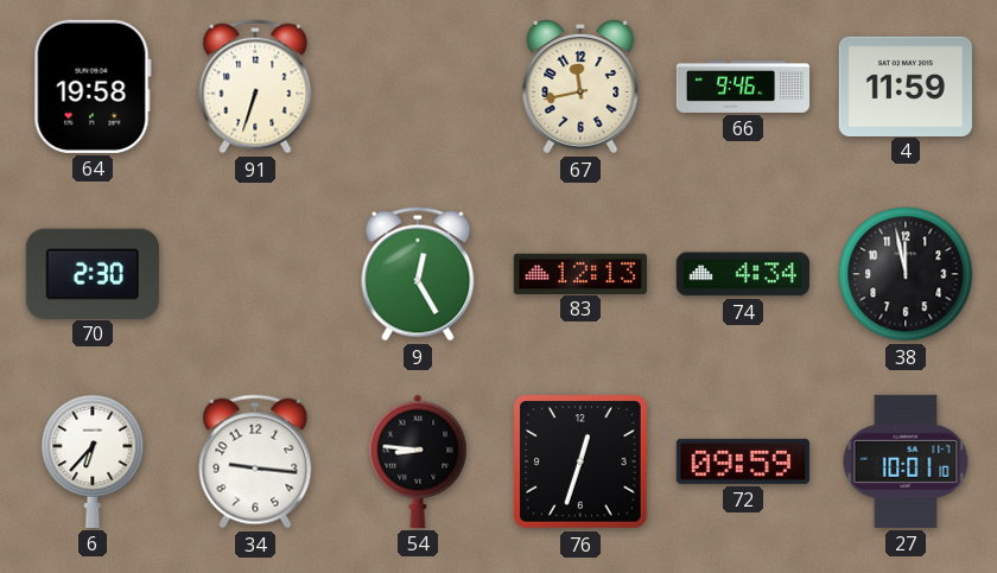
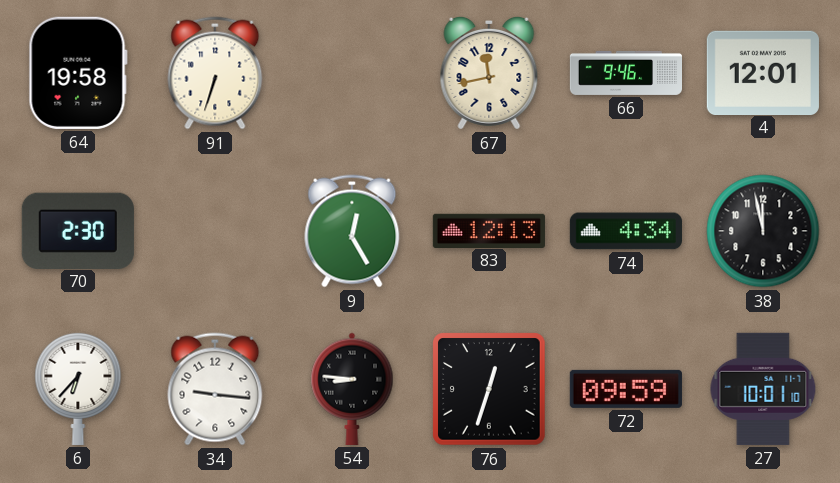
4: 11:59 -> 12:01
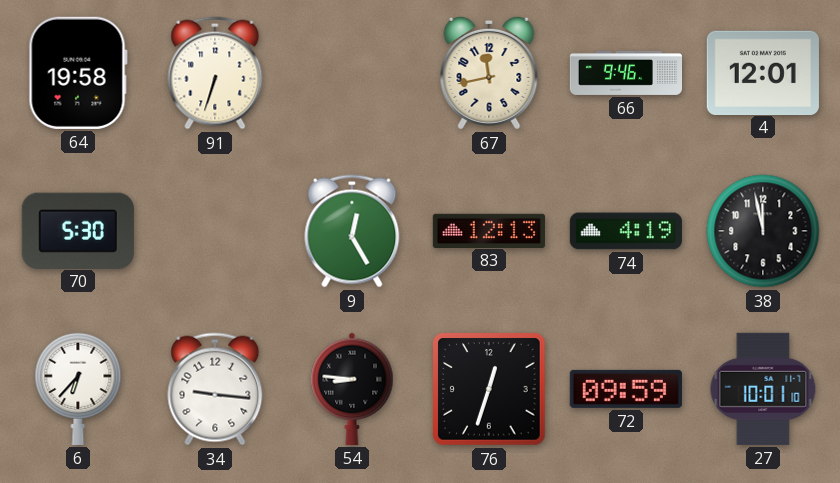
70: 2:30 -> 5:30
74: 4:34 -> 4:19
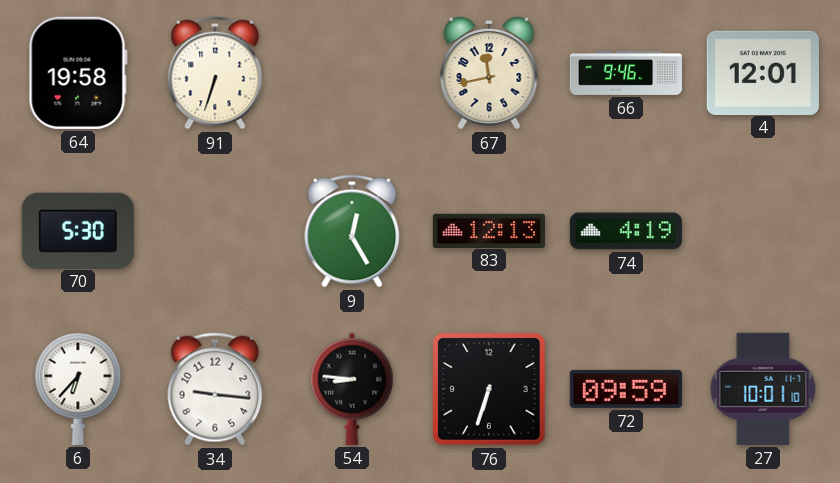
38: 11:58 -> none
76: 12:33 -> 6:33
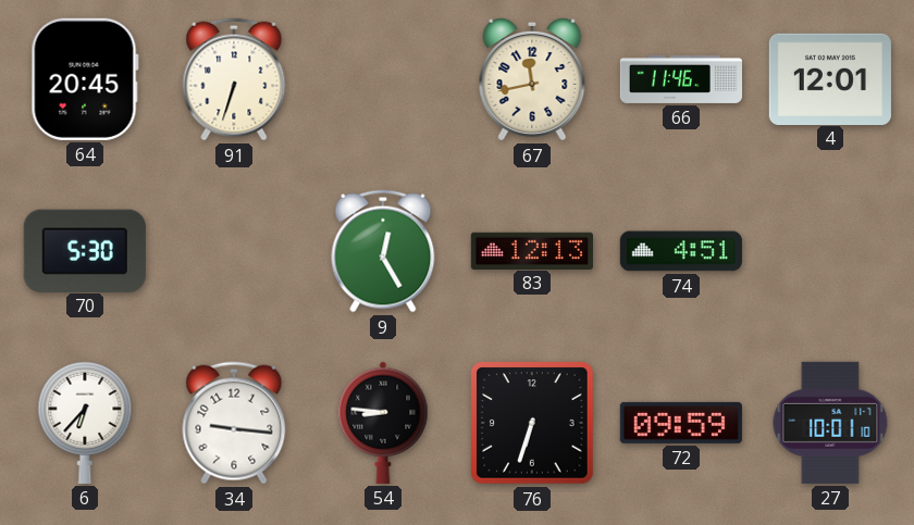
64: 19:58 -> 20:45
66: 9:46 -> 11:46
74: 4:19 -> 4:51
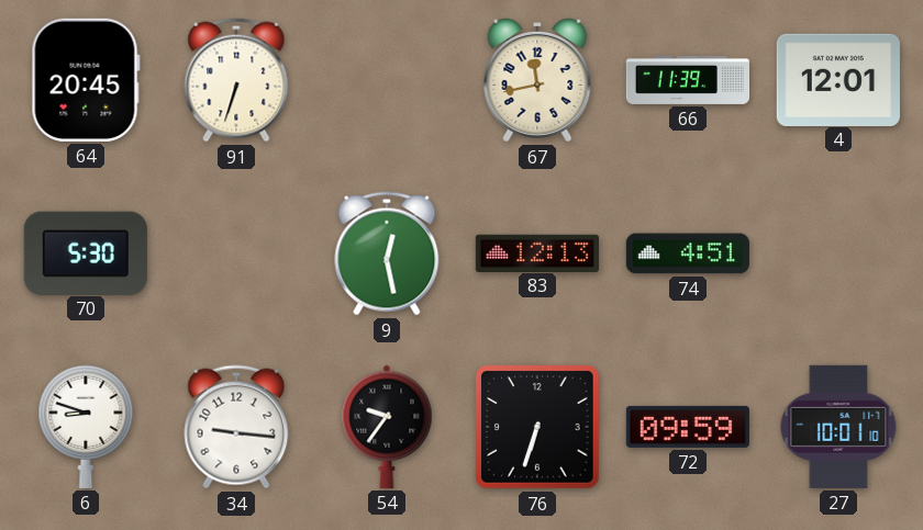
66: 11:46 -> 11:39
9: 12:25 -> 12:28
6: 6:37 -> 8:48
54: 8:46 -> 9:36
